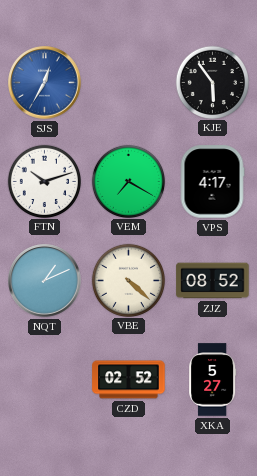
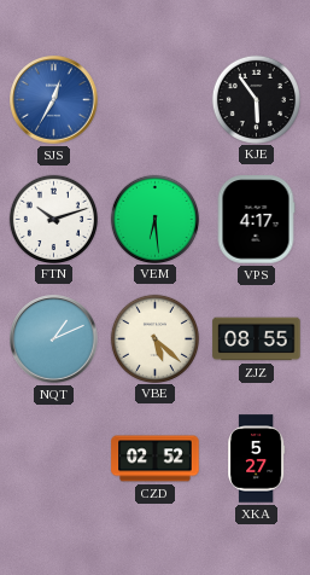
VEM: 7:20 -> 6:29
VBE: 4:22 -> 5:22
ZJZ: 08:52 -> 08:55
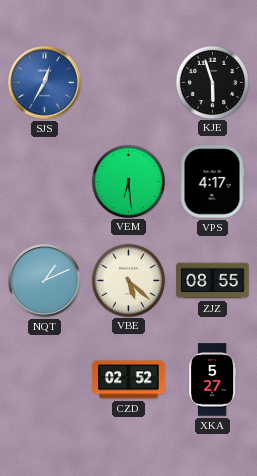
KJE: 5:54 -> 5:57
FTN: 10:12 -> none
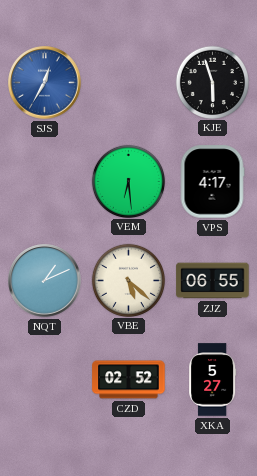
ZJZ: 08:55 -> 06:55
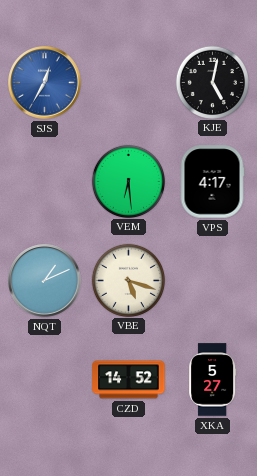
KJE: 5:57 -> 5:02
VBE: 5:22 -> 5:18
ZJZ: 06:55 -> none
CZD: 02:52 -> 14:52
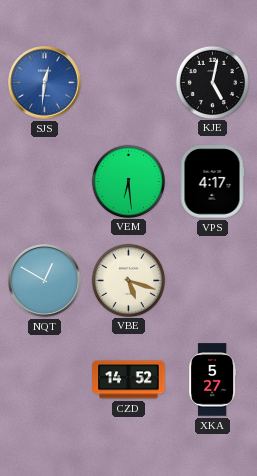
SJS: 12:35 -> 12:31
NQT: 1:11 -> 12:50
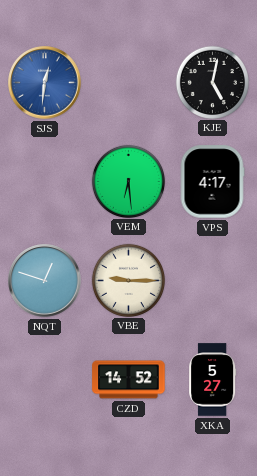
NQT: 12:50 -> 12:48
VBE: 5:18 -> 9:15
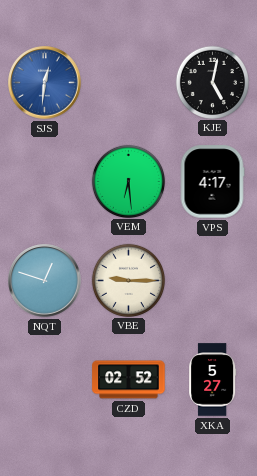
CZD: 14:52 -> 02:52
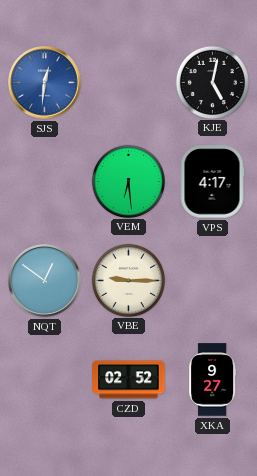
NQT: 12:48 -> 12:51
XKA: 5:27 -> 9:27
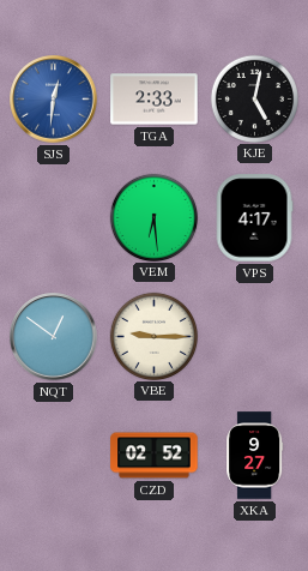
TGA: none -> 2:33
